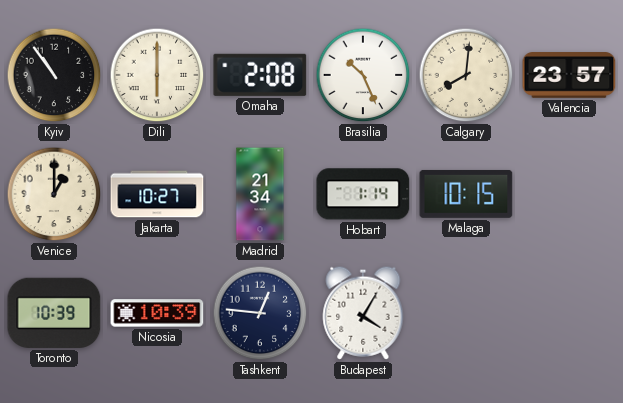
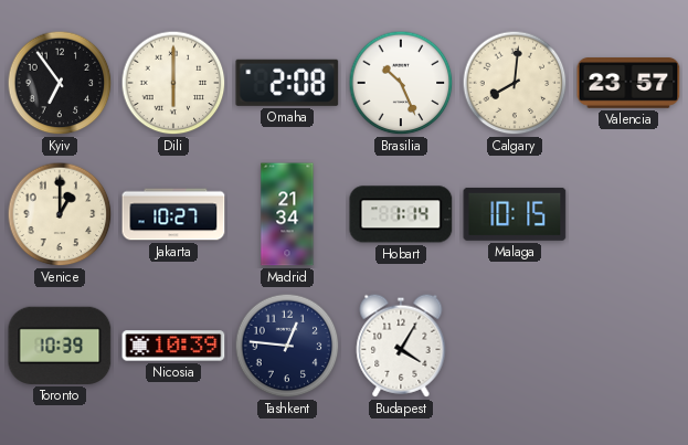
Kyiv: 10:54 -> 6:54
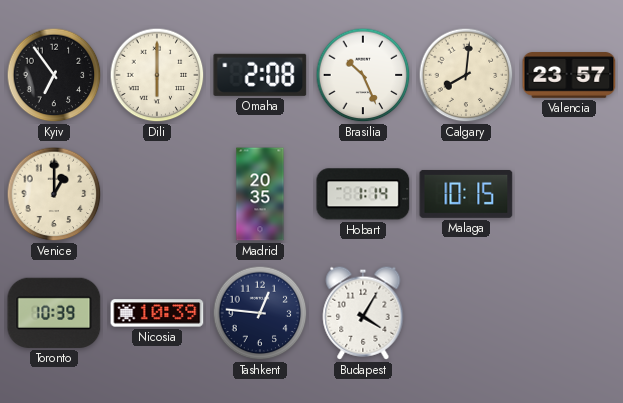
Jakarta: 10:27 -> none
Madrid: 21:34 -> 20:35
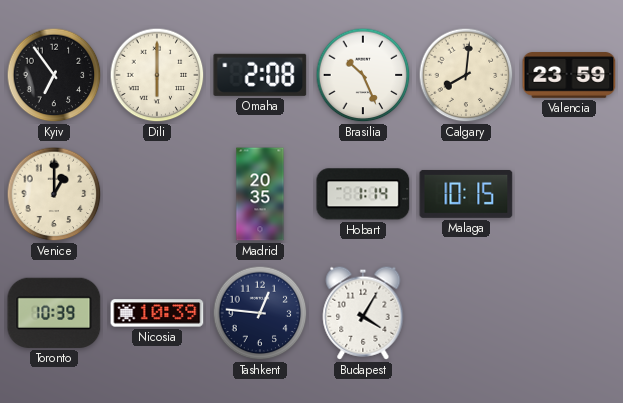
Valencia: 23:57 -> 23:59
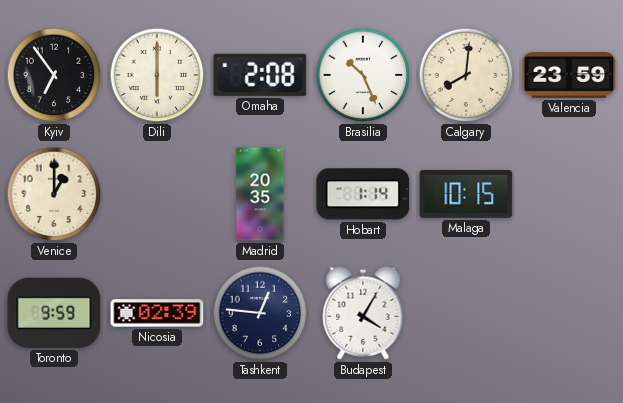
Toronto: 10:39 -> 9:59
Nicosia: 10:39 -> 02:39
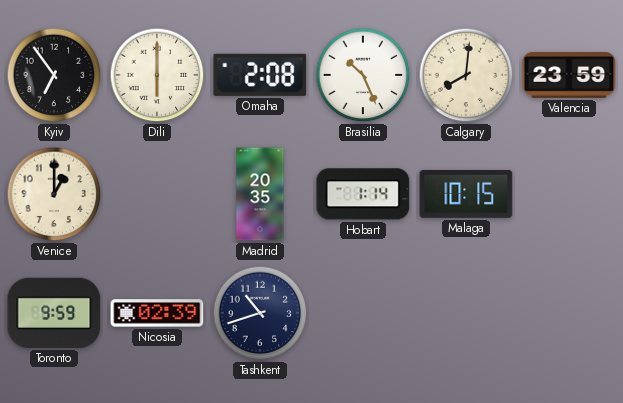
Tashkent: 12:46 -> 10:42
Budapest: 4:05 -> none
